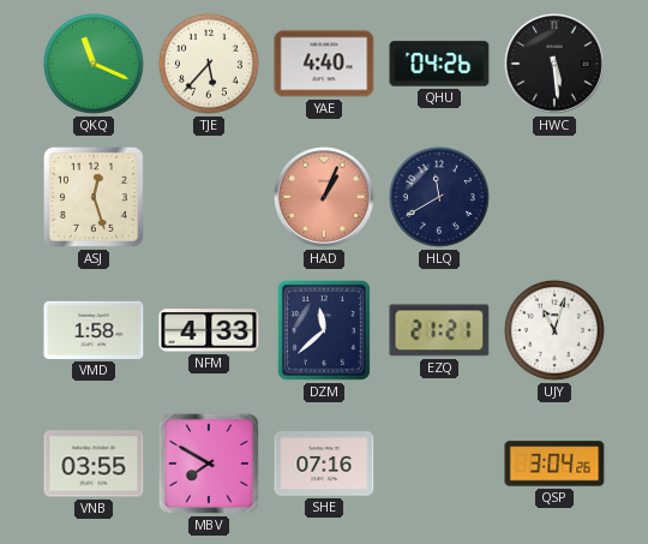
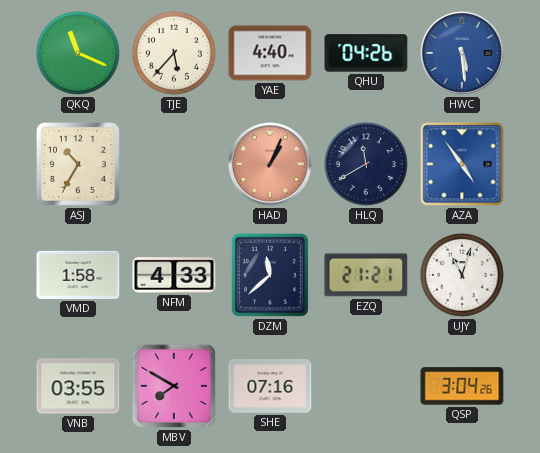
HWC dial: black -> blue
ASJ: 12:27 -> 10:35
AZA: none -> 4:54
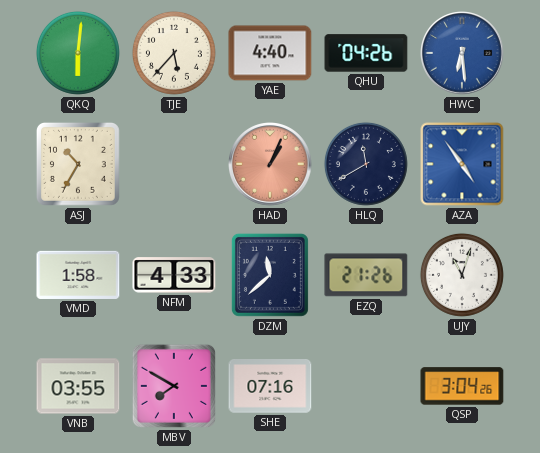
QKQ: 11:19 -> 6:01
HWC: 5:29 -> 6:29
EZQ: 21:21 -> 21:26
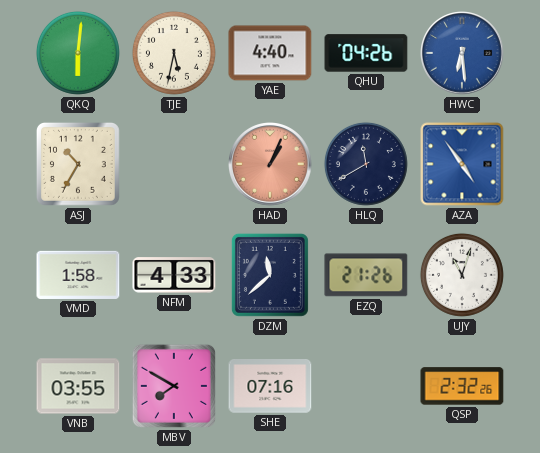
TJE: 5:37 -> 5:32
QSP: 3:04 -> 2:32
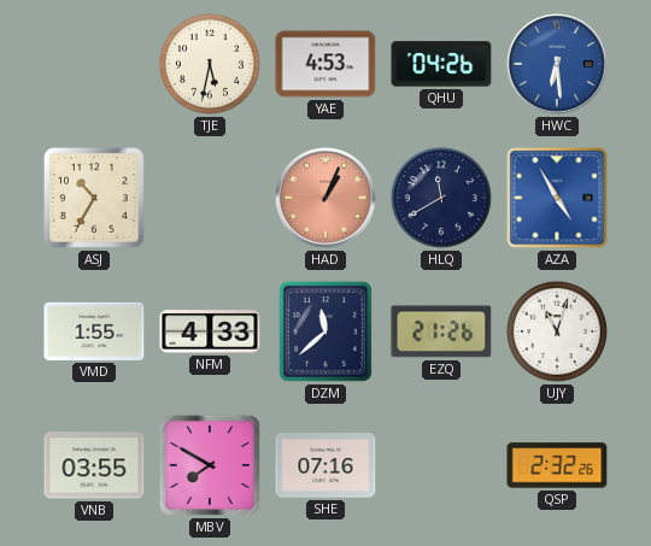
QKQ: 6:01 -> none
YAE: 4:40 -> 4:53
AZA: 4:54 -> 4:55
VMD: 1:58 -> 1:55
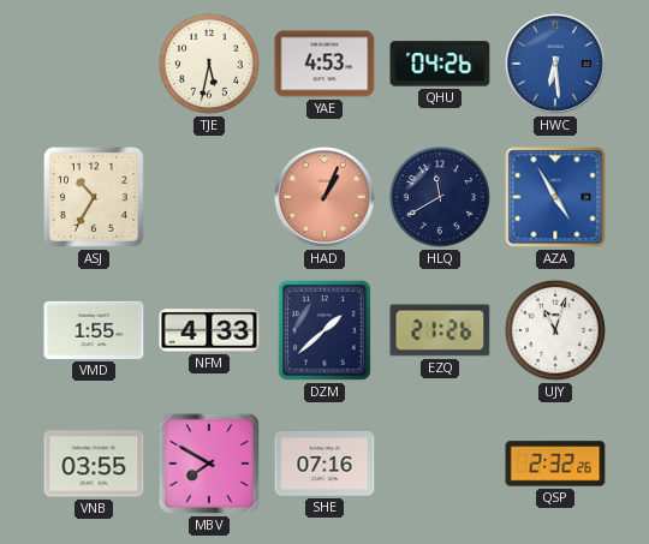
DZM: 11:38 -> 1:38
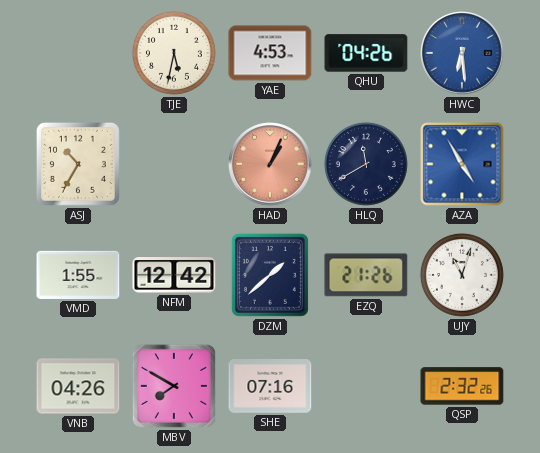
NFM: 4:33 -> 12:42
VNB: 03:55 -> 04:26
